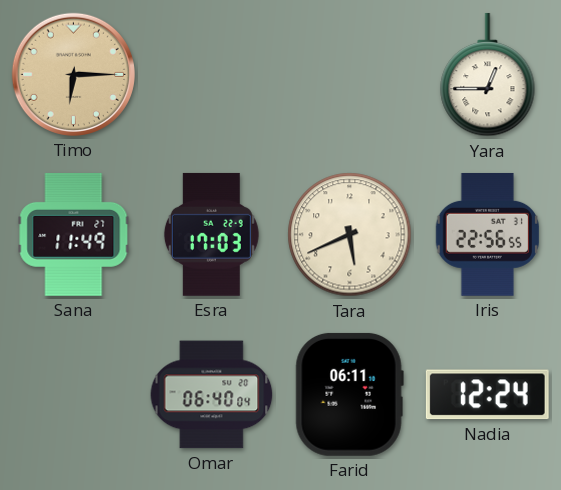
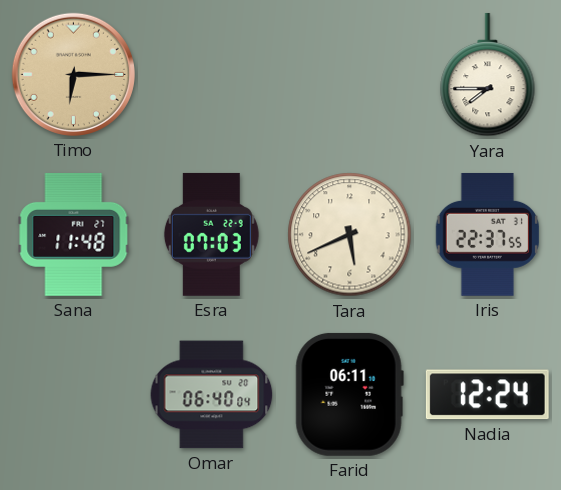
Yara: 12:45 -> 7:45
Sana: 11:49 -> 11:48
Esra: 17:03 -> 07:03
Iris: 22:56 -> 22:37
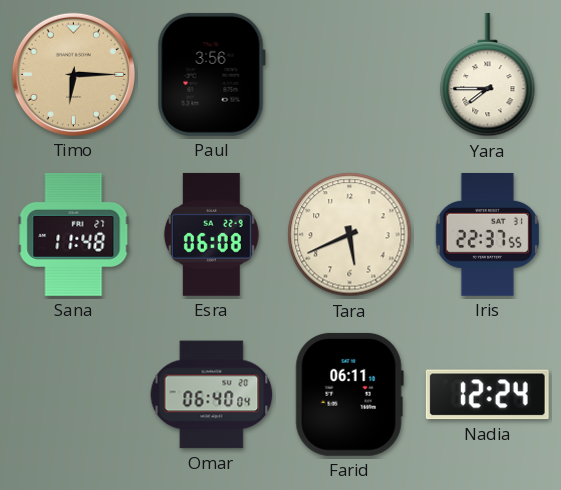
Paul: none -> 3:56
Esra: 07:03 -> 06:08
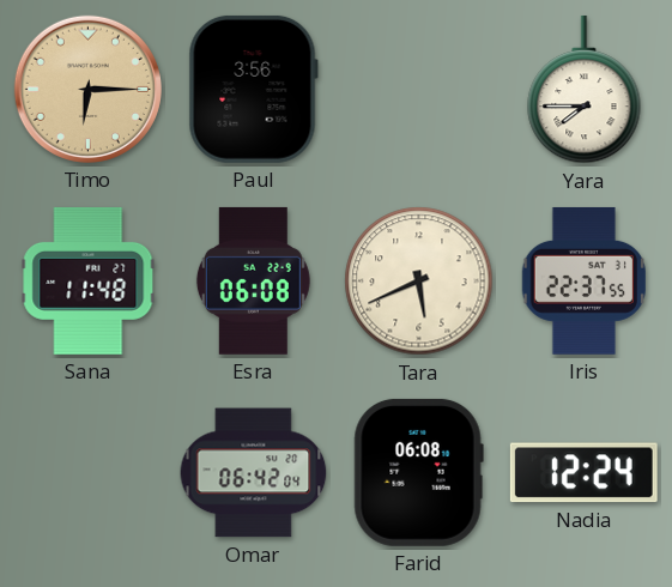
Omar: 06:40 -> 06:42
Farid: 06:11 -> 06:08
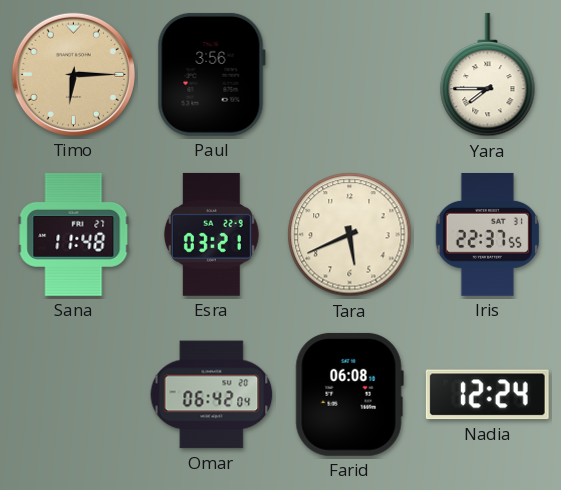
Esra: 06:08 -> 03:21
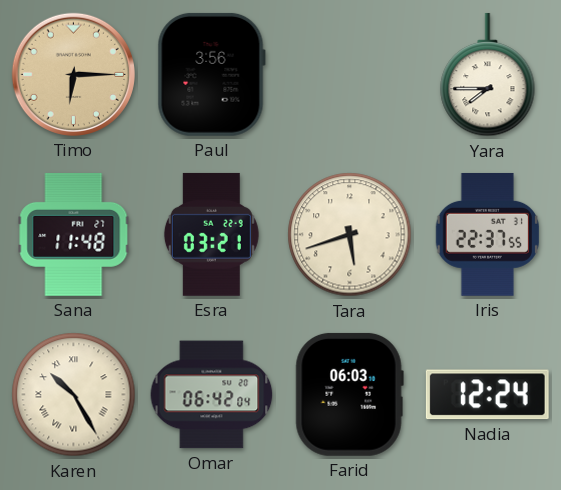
Tara: 5:41 -> 5:42
Karen: none -> 10:25
Farid: 06:08 -> 06:03
